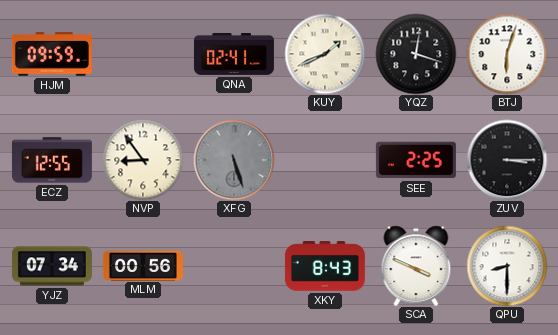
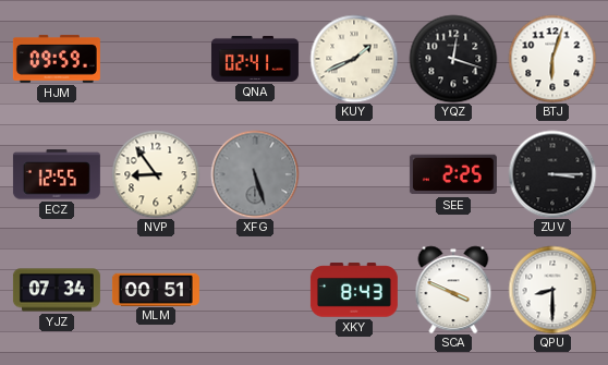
MLM: 00:56 -> 00:51
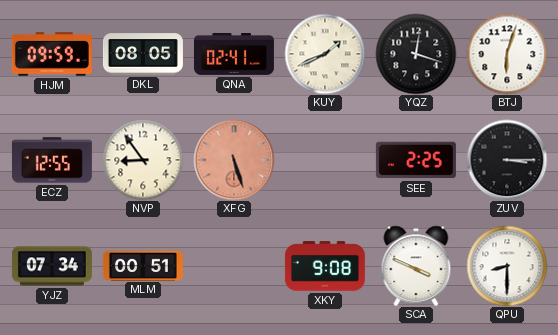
DKL: none -> 08:05
XFG dial: grey -> salmon
XKY: 8:43 -> 9:08
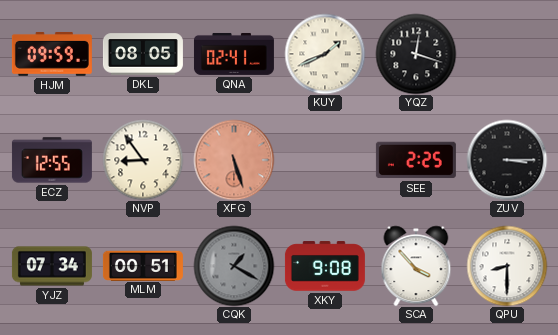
BTJ: 6:03 -> none
CQK: none -> 1:20
SCA: 3:49 -> 3:53
